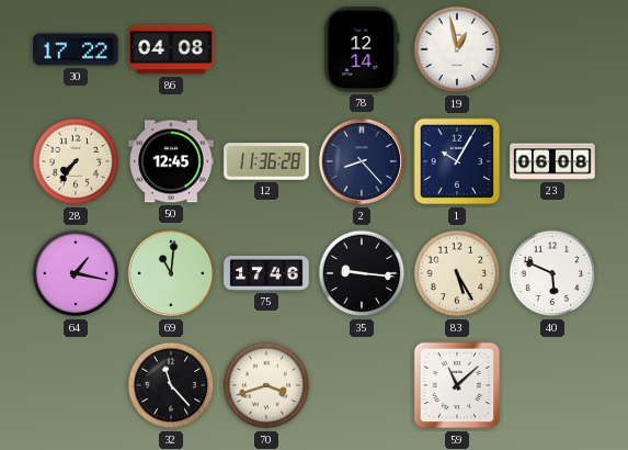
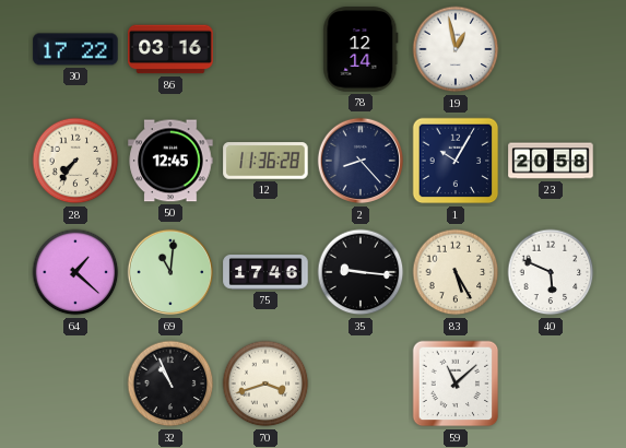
86: 04:08 -> 03:16
23: 06:08 -> 20:58
64: 1:17 -> 1:22
32: 11:23 -> 10:56
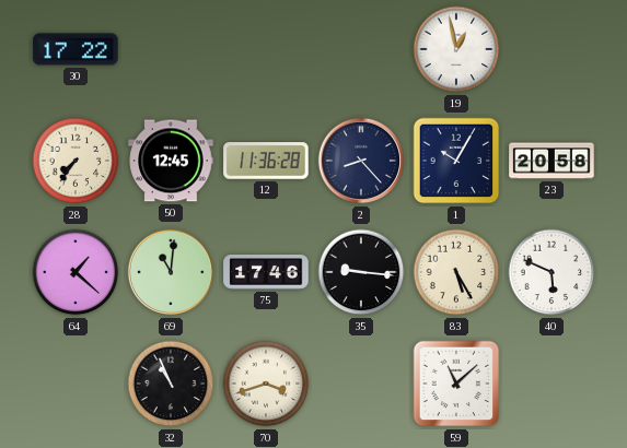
86: 03:16 -> none
78: 12:14 -> none
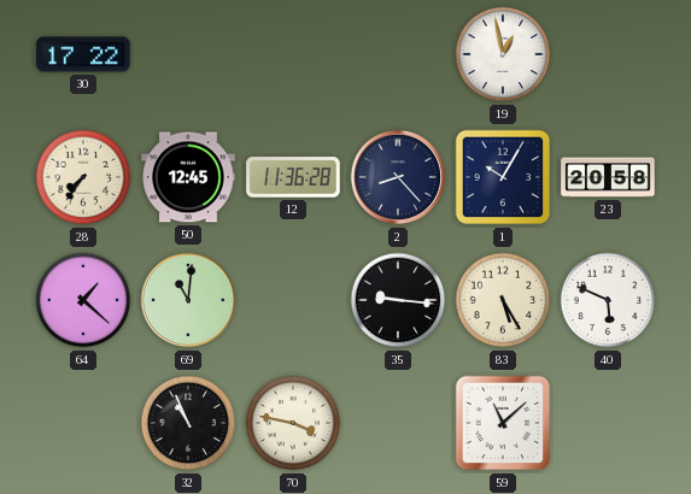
75: 17:46 -> none
70: 3:42 -> 3:47
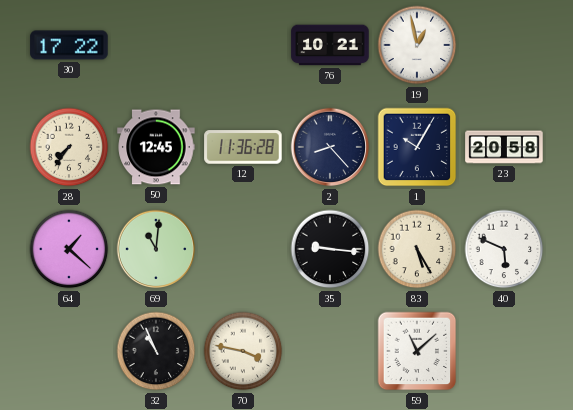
76: none -> 10:21
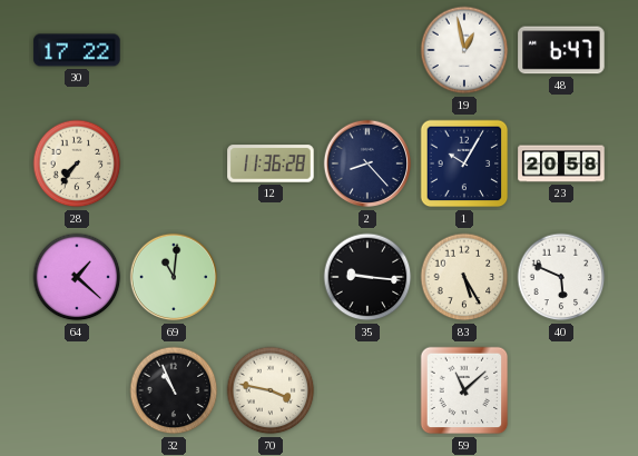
76: 10:21 -> none
48: none -> 6:47
50: 12:45 -> none
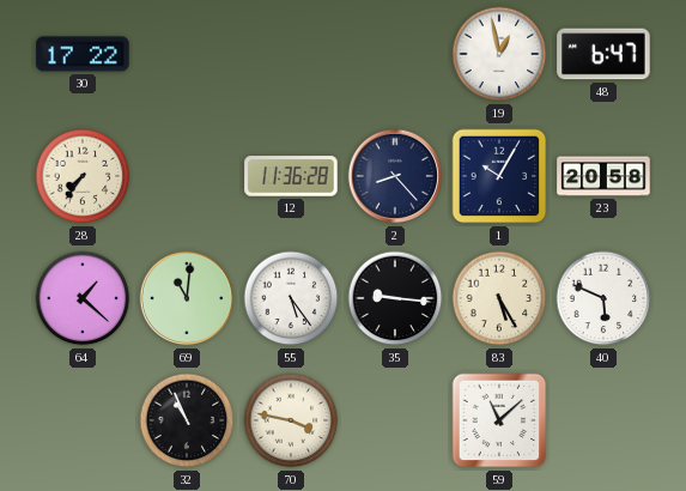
55: none -> 5:24
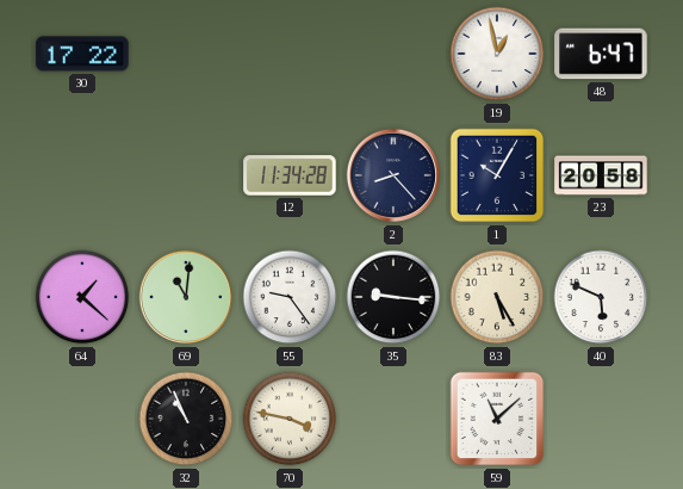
28: 7:36 -> none
12: 11:36 -> 11:34
55: 5:24 -> 9:24
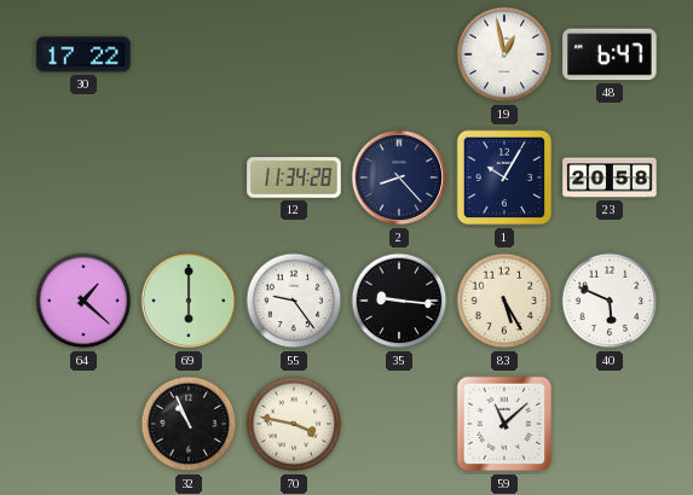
69: 11:01 -> 6:00
